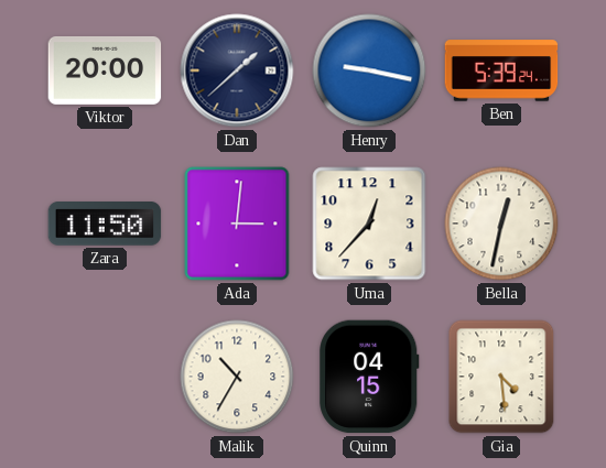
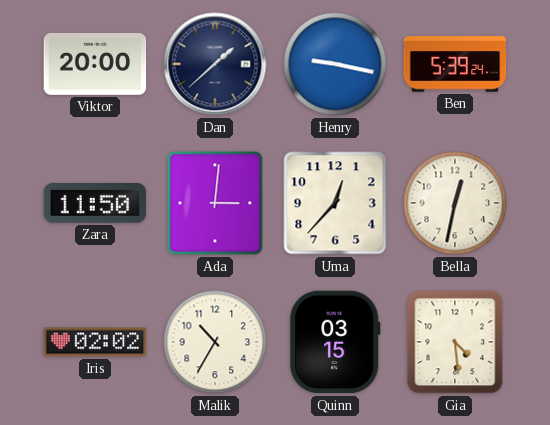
Iris: none -> 02:02
Quinn: 04:15 -> 03:15
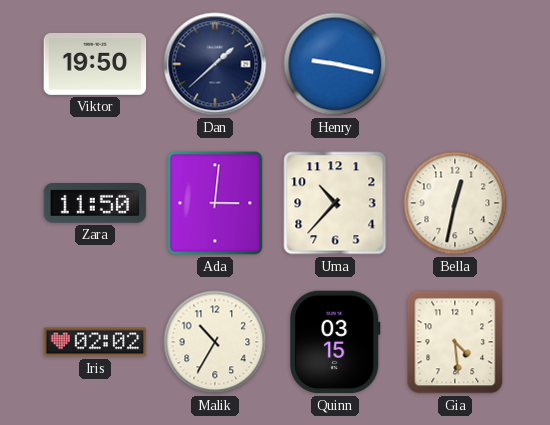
Viktor: 20:00 -> 19:50
Ben: 5:39 -> none
Uma: 12:37 -> 10:37
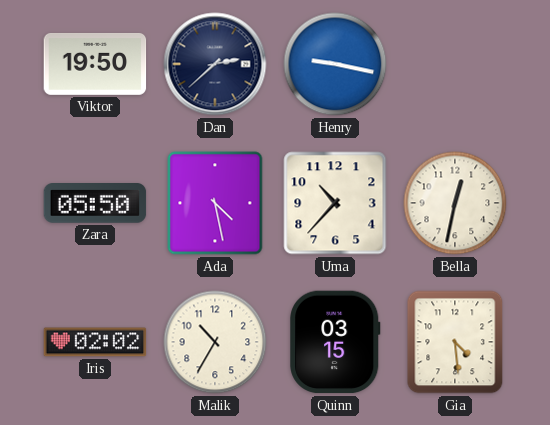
Dan: 1:38 -> 2:38
Zara: 11:50 -> 05:50
Ada: 3:01 -> 4:28
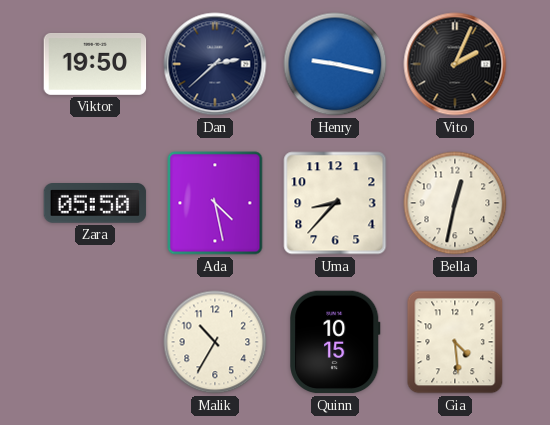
Vito: none -> 2:04
Uma: 10:37 -> 8:37
Iris: 02:02 -> none
Quinn: 03:15 -> 10:15
